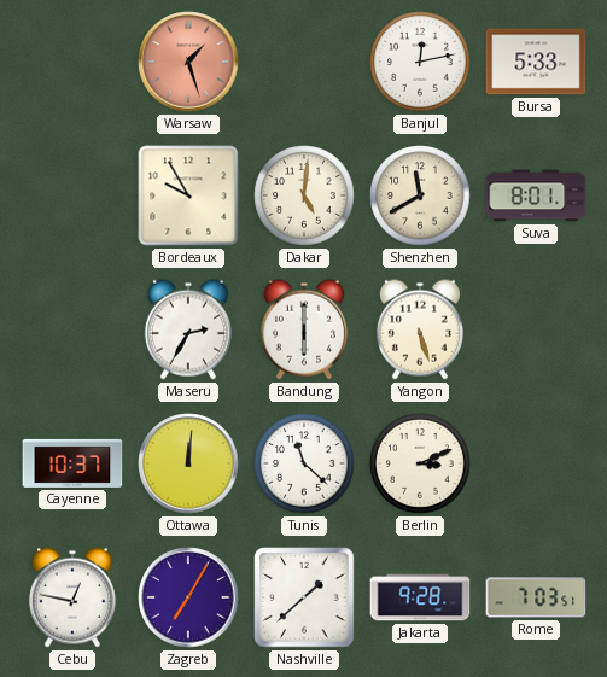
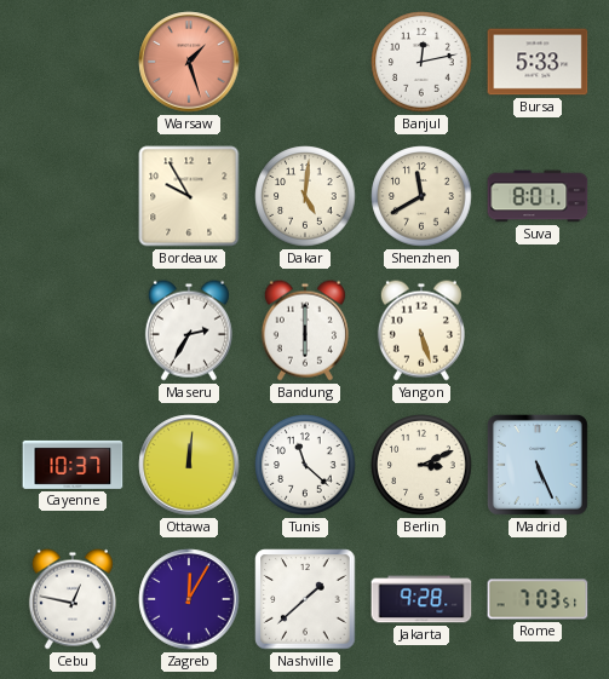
Madrid: none -> 5:26
Zagreb: 7:05 -> 12:05
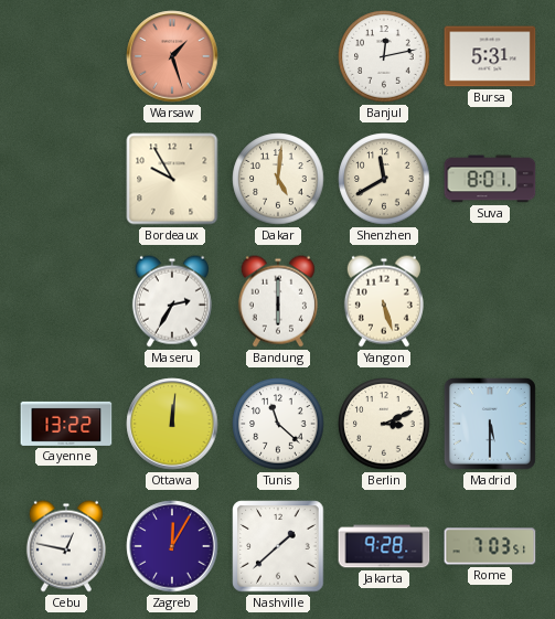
Bursa: 5:33 -> 5:31
Cayenne: 10:37 -> 13:22
Madrid: 5:26 -> 5:30
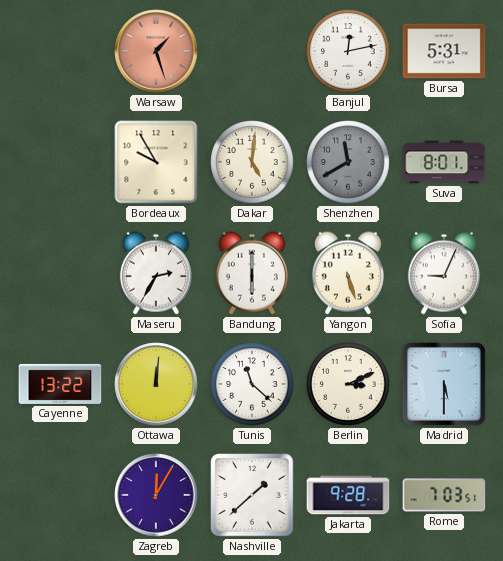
Shenzhen dial: cream -> grey
Sofia: none -> 9:04
Cebu: 12:47 -> none
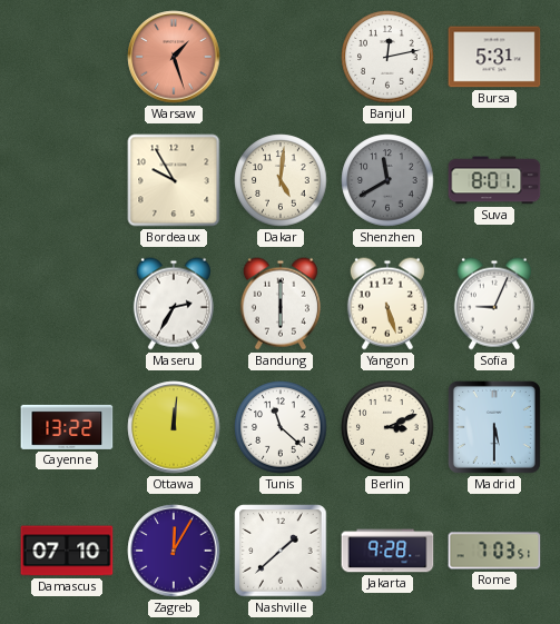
Damascus: none -> 07:10
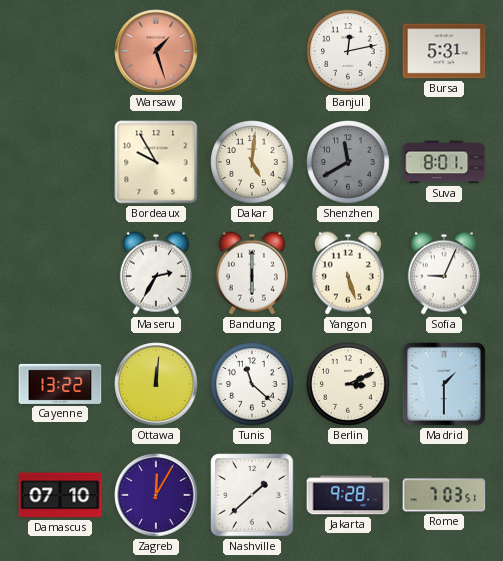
Madrid: 5:30 -> 1:30
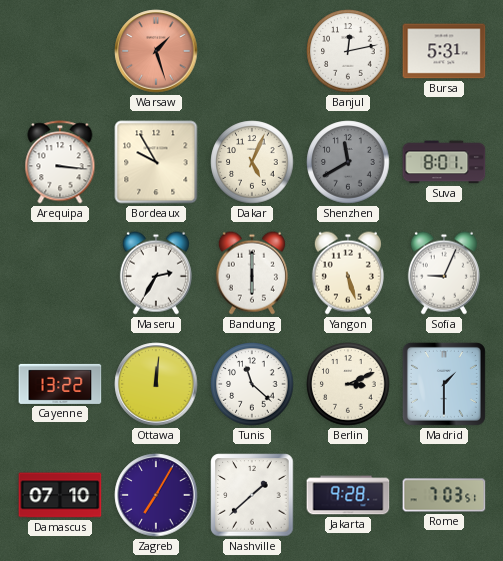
Arequipa: none -> 3:16
Dakar: 5:01 -> 5:04
Zagreb: 12:05 -> 7:05
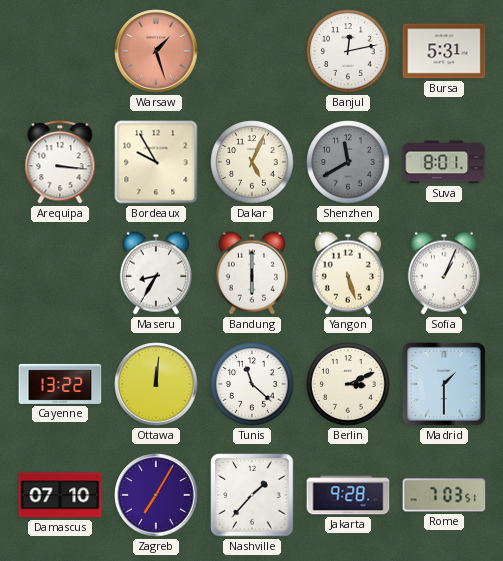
Maseru: 2:35 -> 8:35
Sofia: 9:04 -> 1:04
Nashville: 1:38 -> 1:37
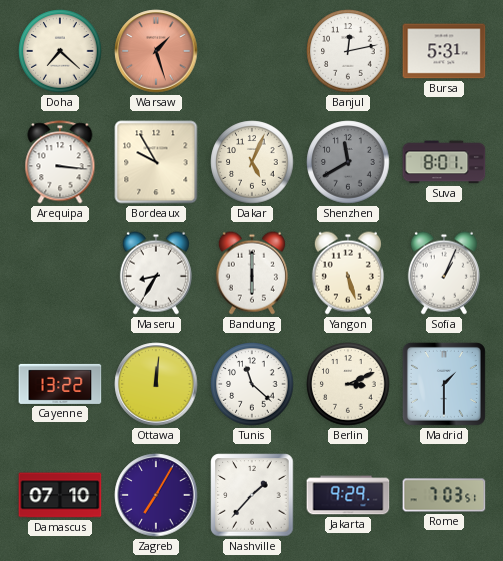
Doha: none -> 7:22
Jakarta: 9:28 -> 9:29
